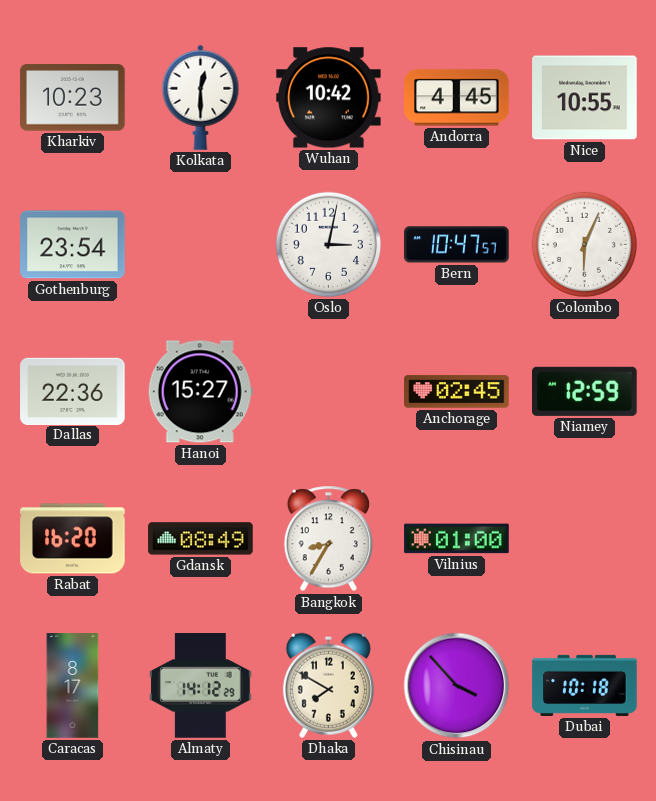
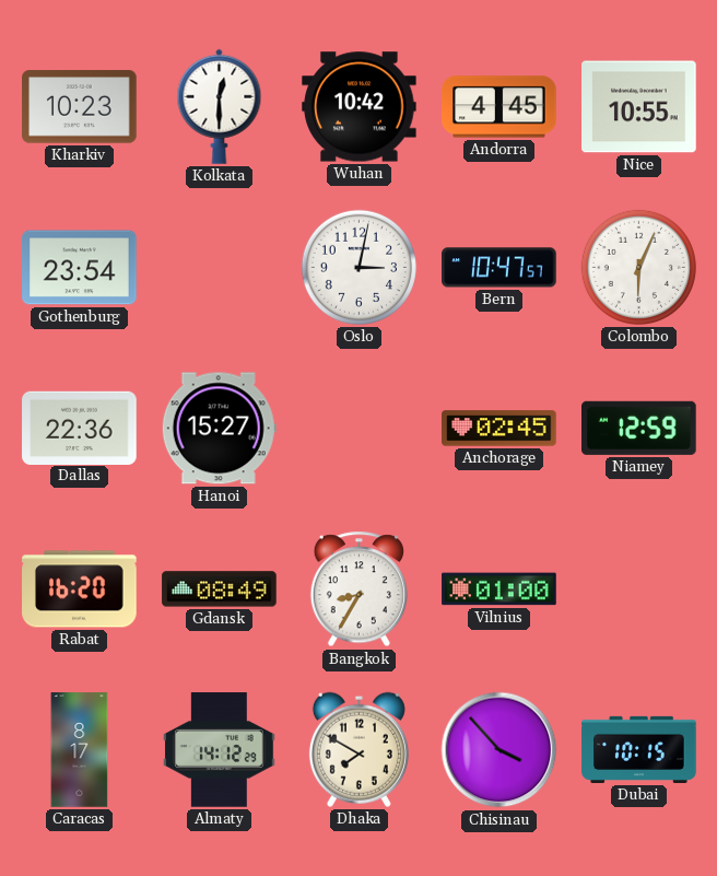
Dubai: 10:18 -> 10:15
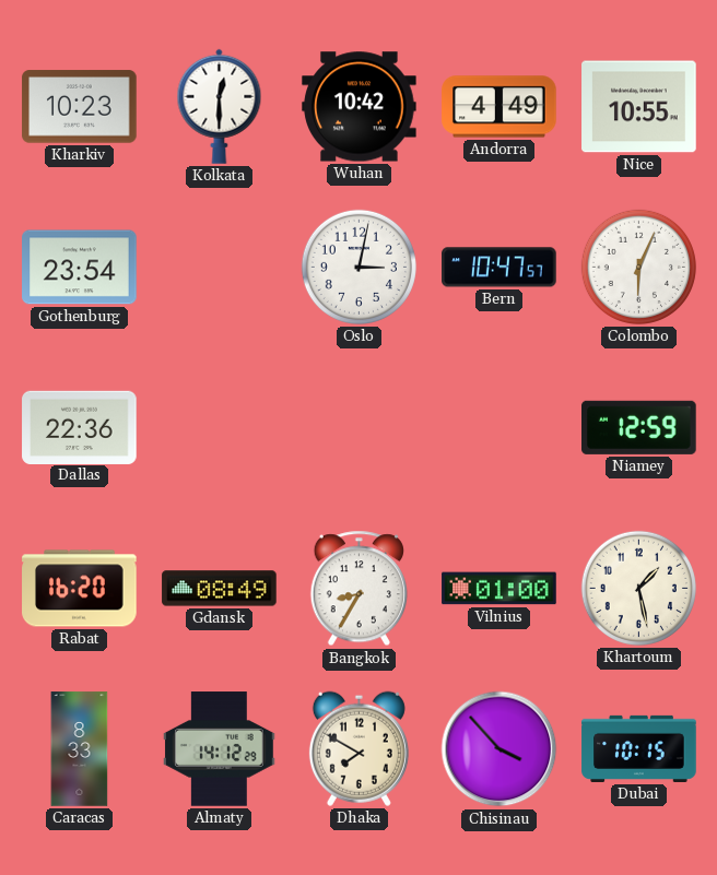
Andorra: 4:45 -> 4:49
Hanoi: 15:27 -> none
Anchorage: 02:45 -> none
Khartoum: none -> 1:28
Caracas: 8:17 -> 8:33
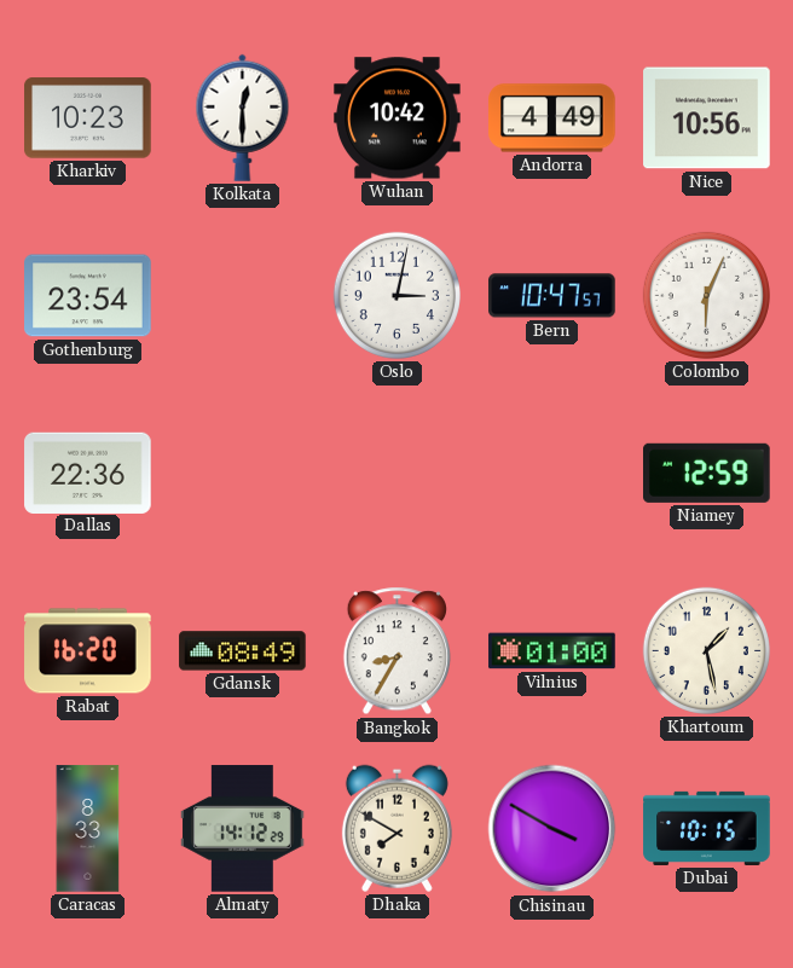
Nice: 10:55 -> 10:56
Chisinau: 3:53 -> 3:50
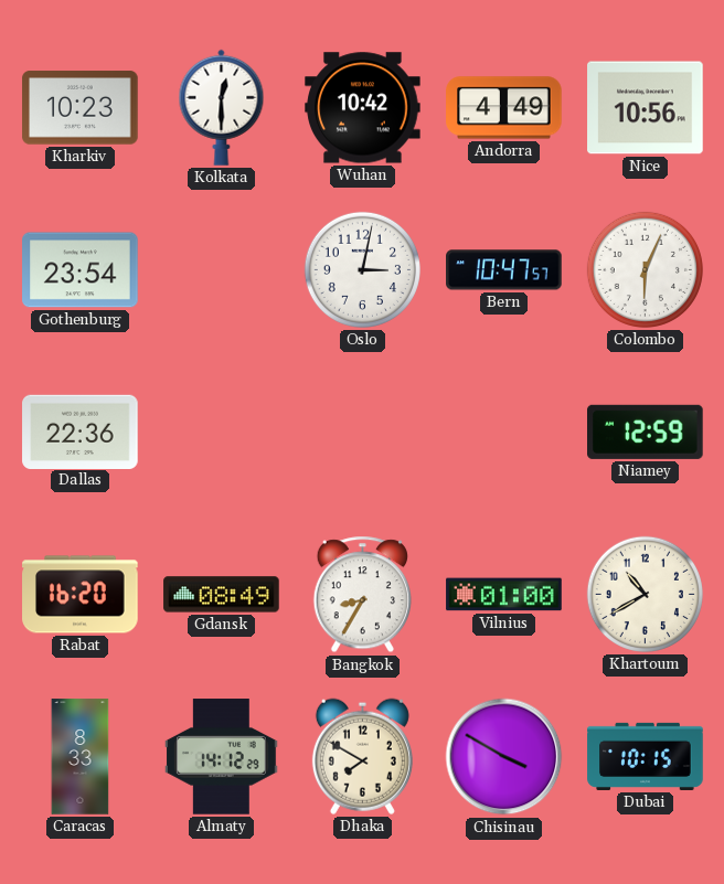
Khartoum: 1:28 -> 10:40
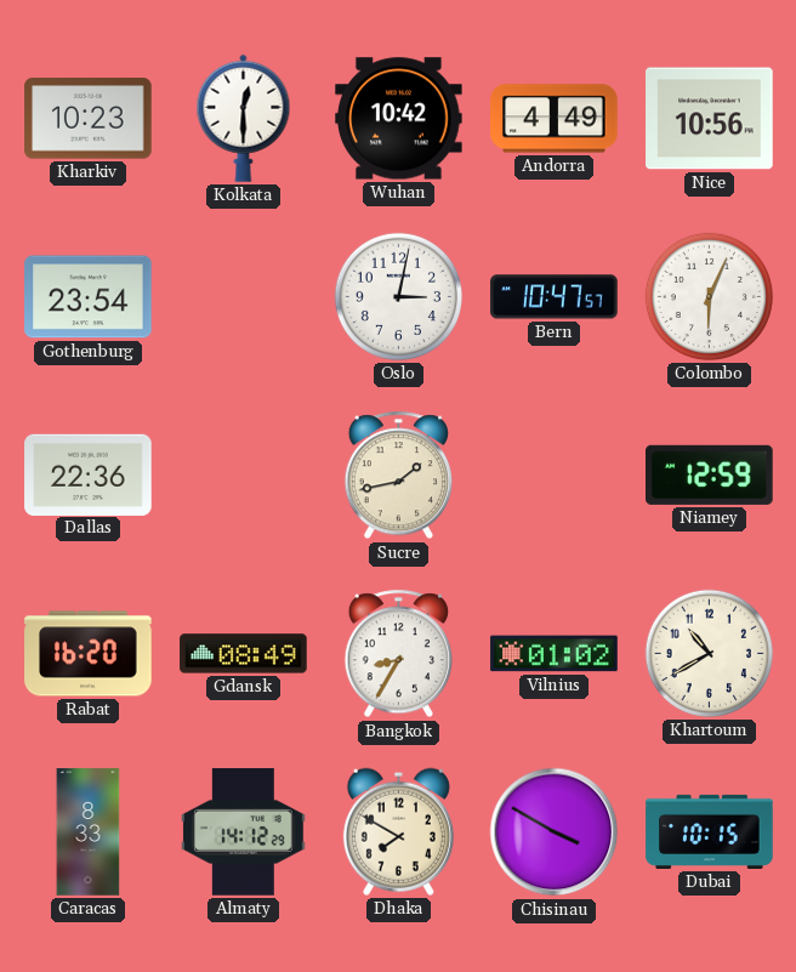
Sucre: none -> 1:43
Vilnius: 01:00 -> 01:02
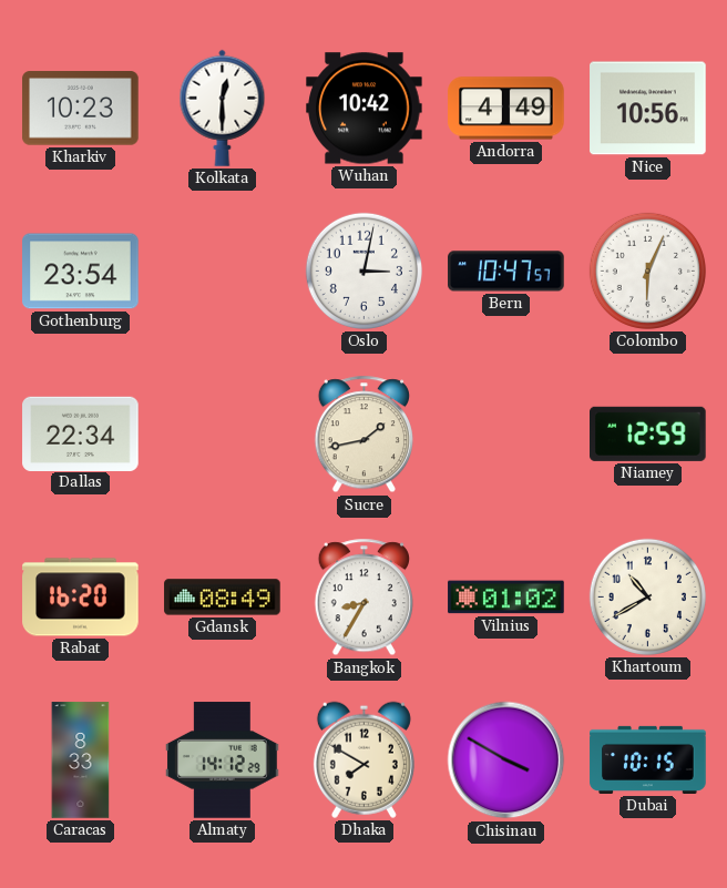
Dallas: 22:36 -> 22:34
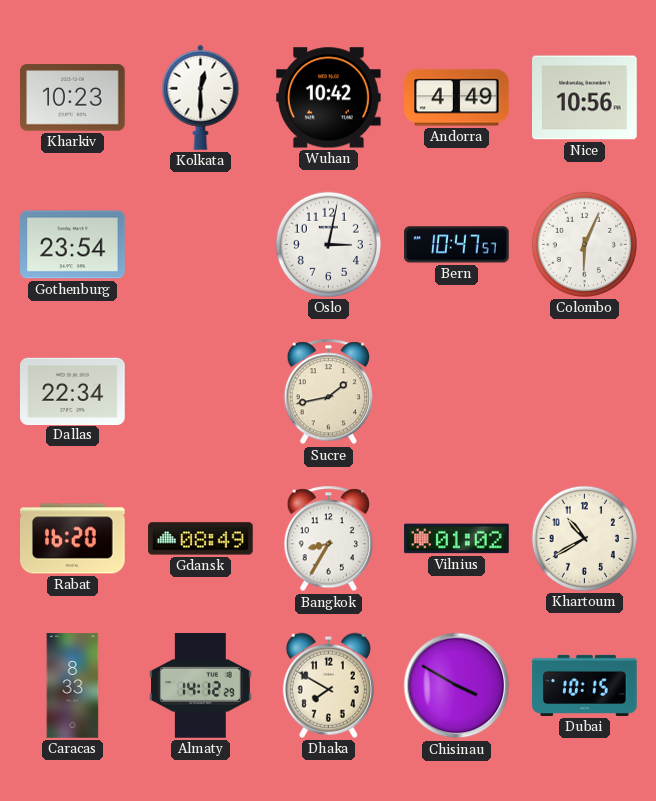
Niamey: 12:59 -> none
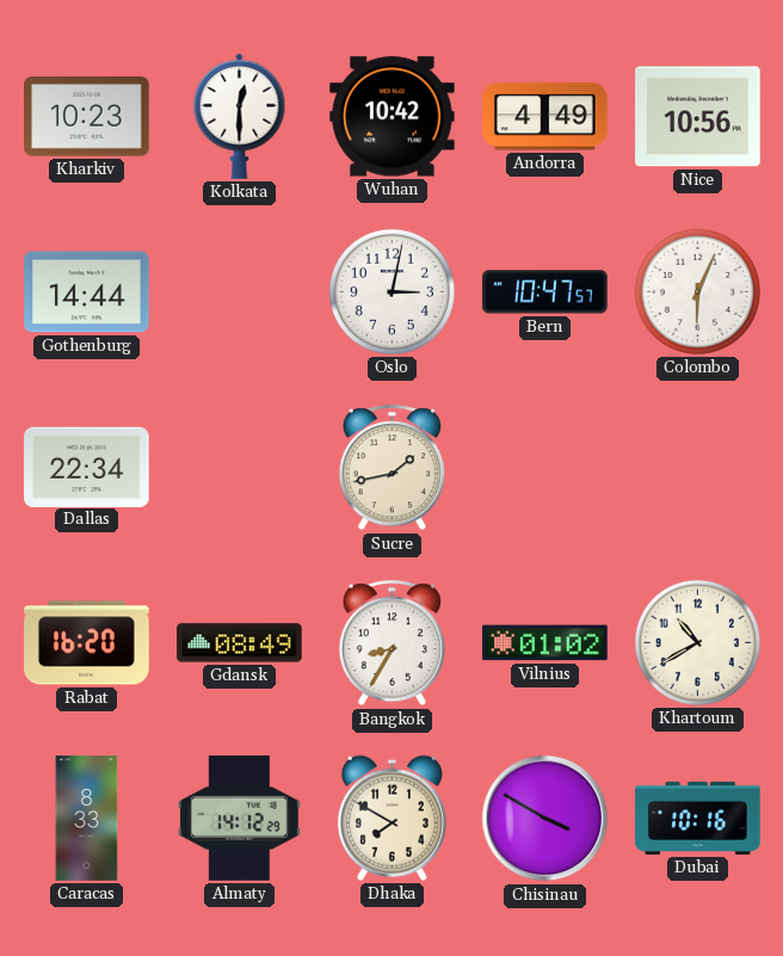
Gothenburg: 23:54 -> 14:44
Dubai: 10:15 -> 10:16
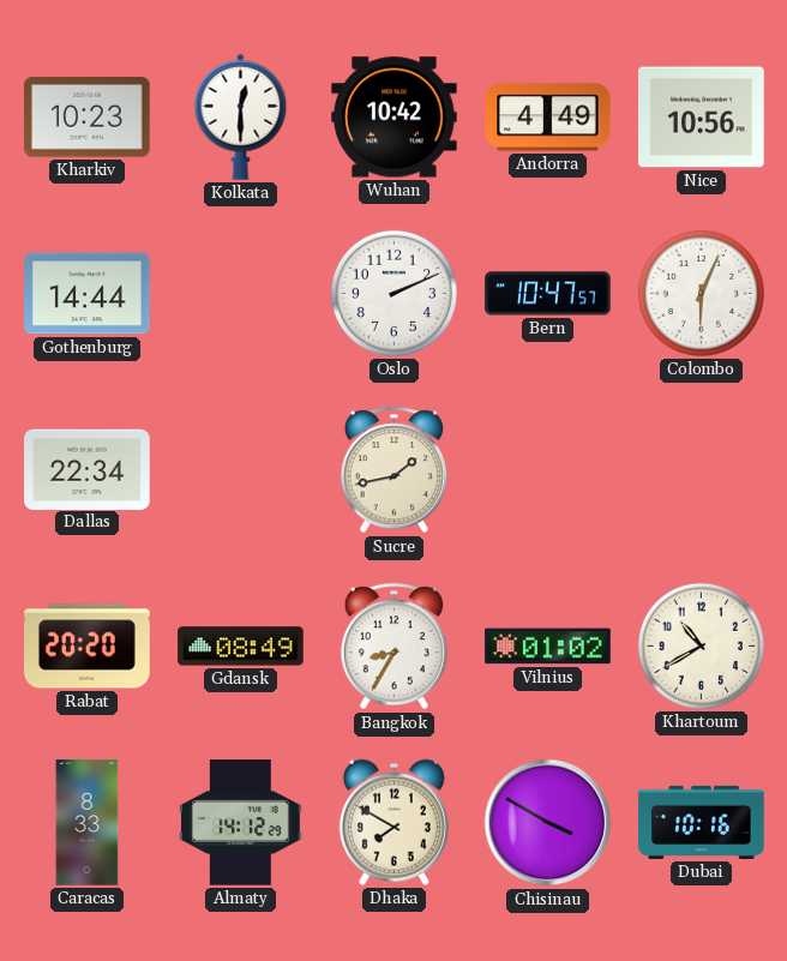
Oslo: 3:02 -> 2:11
Rabat: 16:20 -> 20:20
